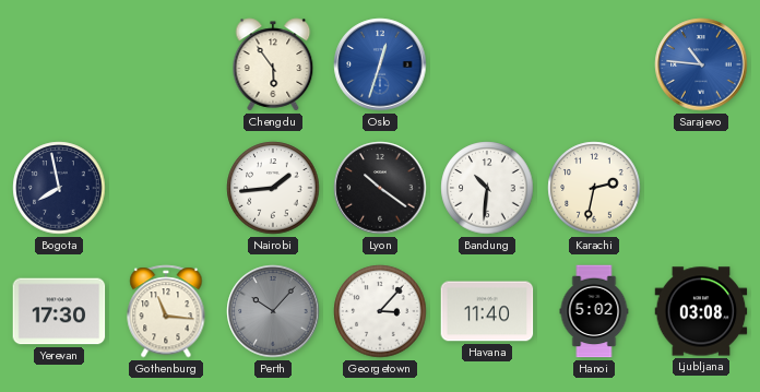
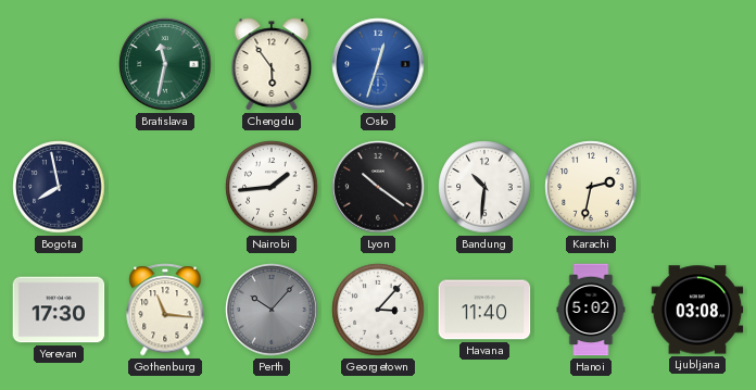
Bratislava: none -> 11:32
Sarajevo: 10:46 -> none
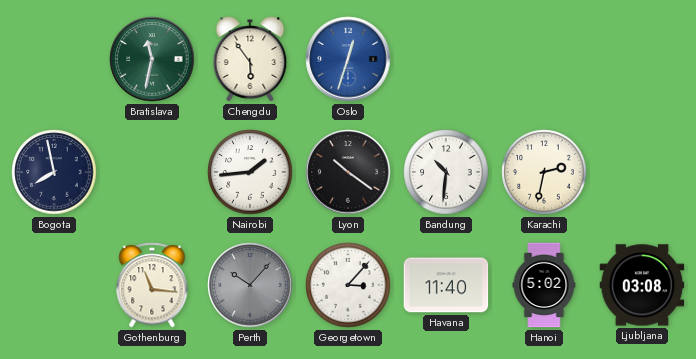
Yerevan: 17:30 -> none
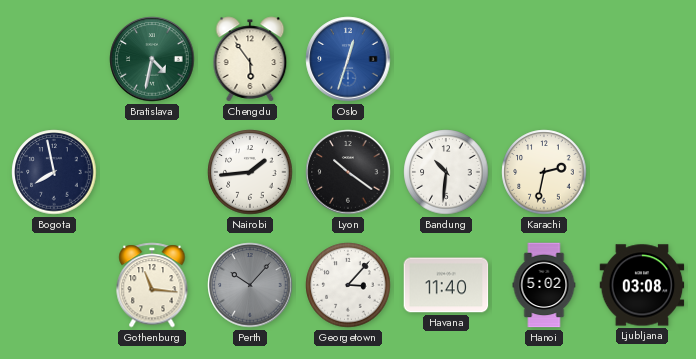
Bratislava: 11:32 -> 4:32
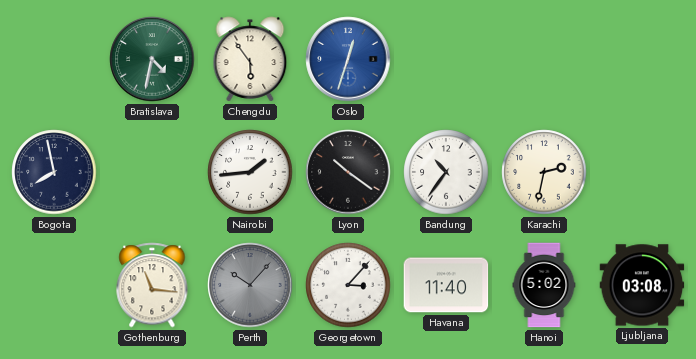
Bandung: 10:31 -> 10:36
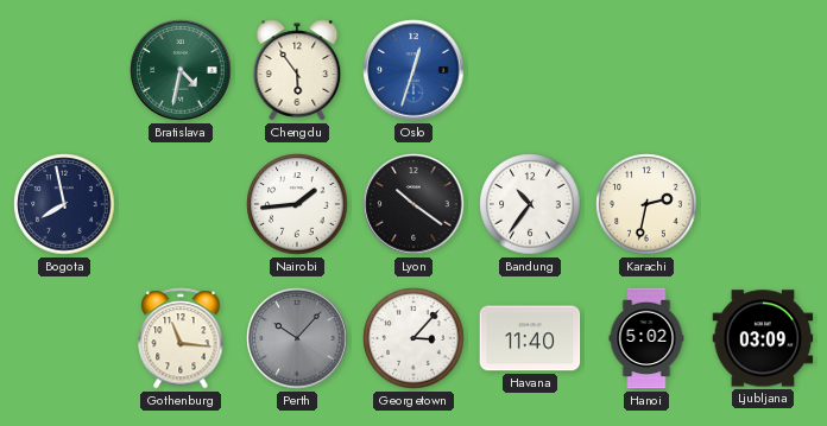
Ljubljana: 03:08 -> 03:09
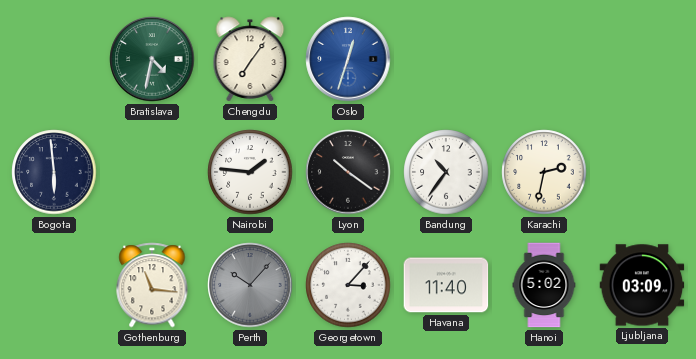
Chengdu: 5:54 -> 7:06
Bogota: 7:58 -> 5:59
Nairobi: 1:44 -> 1:46
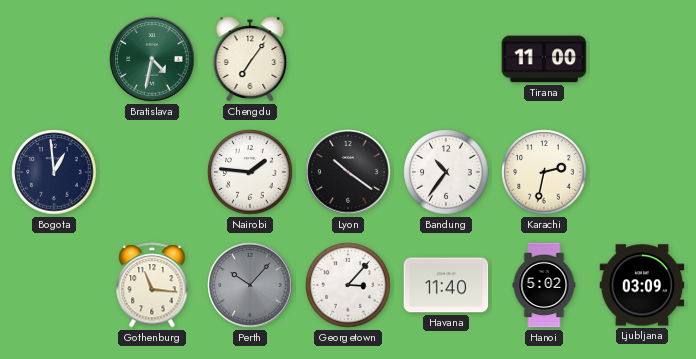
Oslo: 12:33 -> none
Tirana: none -> 11:00
Bogota: 5:59 -> 12:59
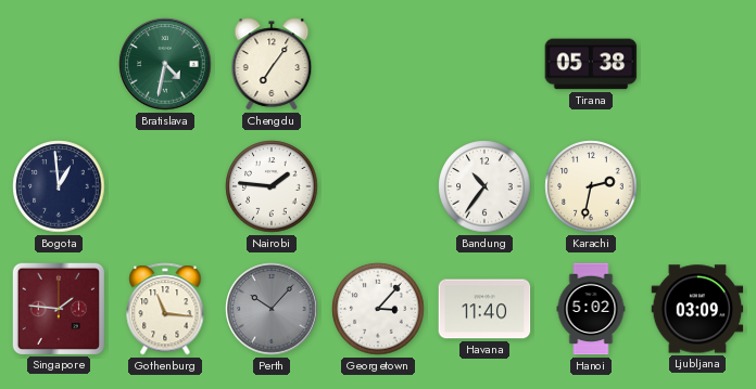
Tirana: 11:00 -> 05:38
Lyon: 10:21 -> none
Singapore: none -> 1:46
